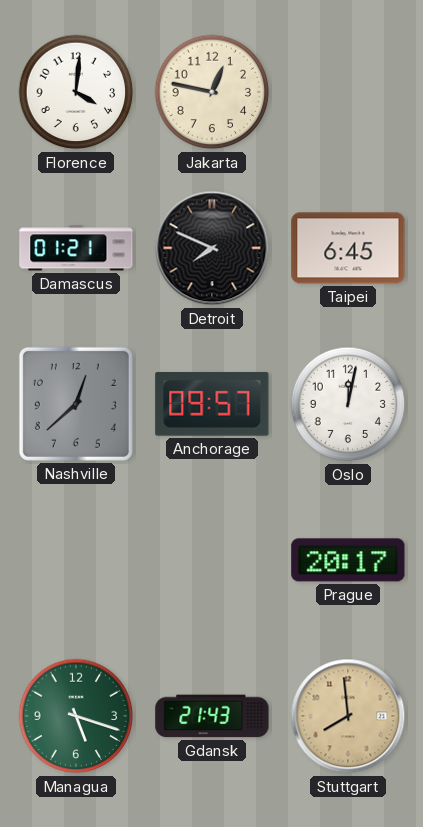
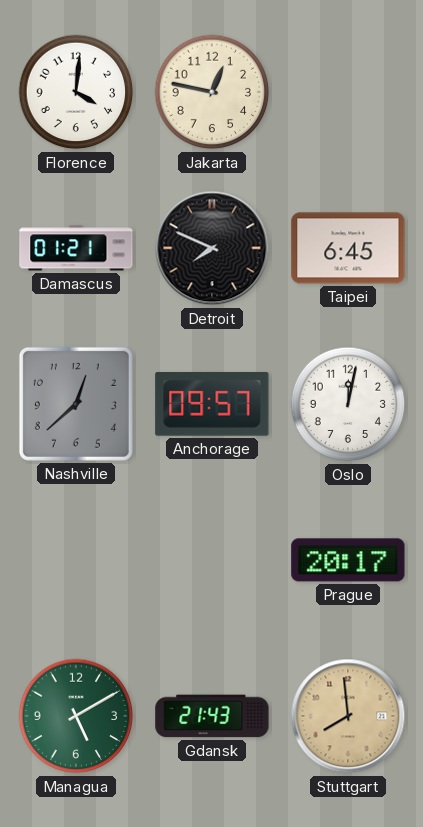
Managua: 5:18 -> 5:10
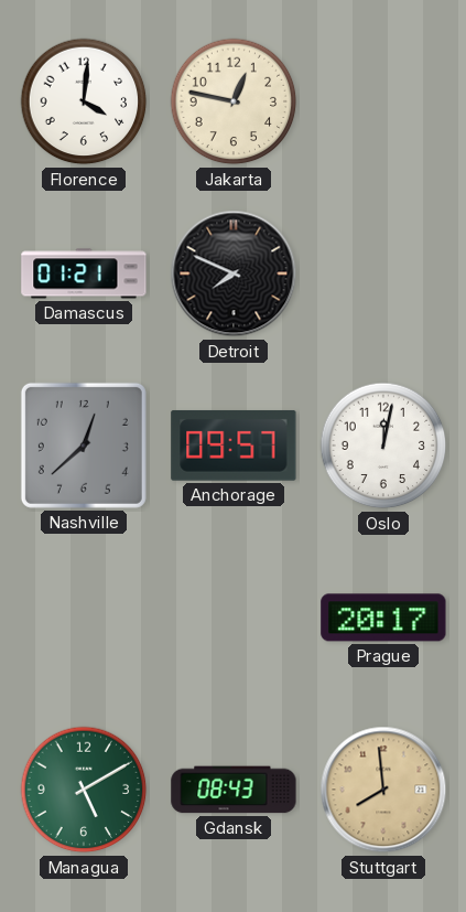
Taipei: 6:45 -> none
Gdansk: 21:43 -> 08:43
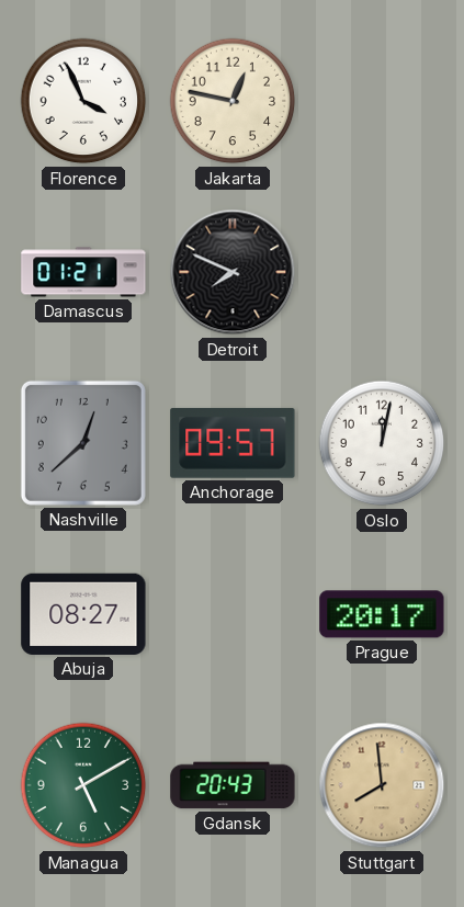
Florence: 4:01 -> 3:56
Abuja: none -> 08:27
Gdansk: 08:43 -> 20:43
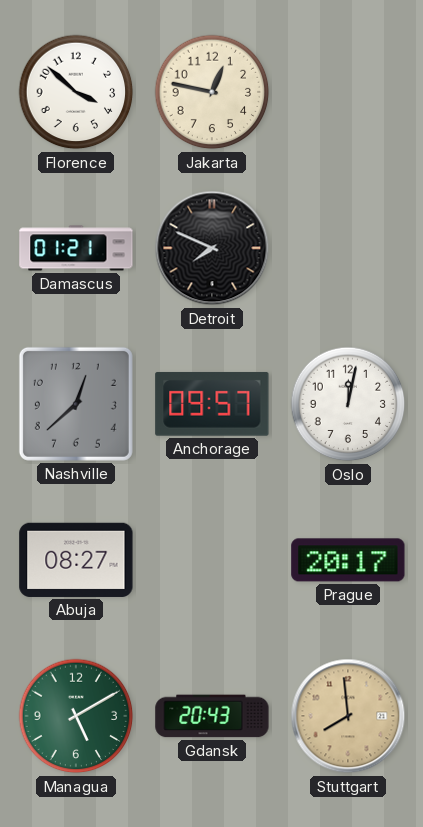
Florence: 3:56 -> 3:52
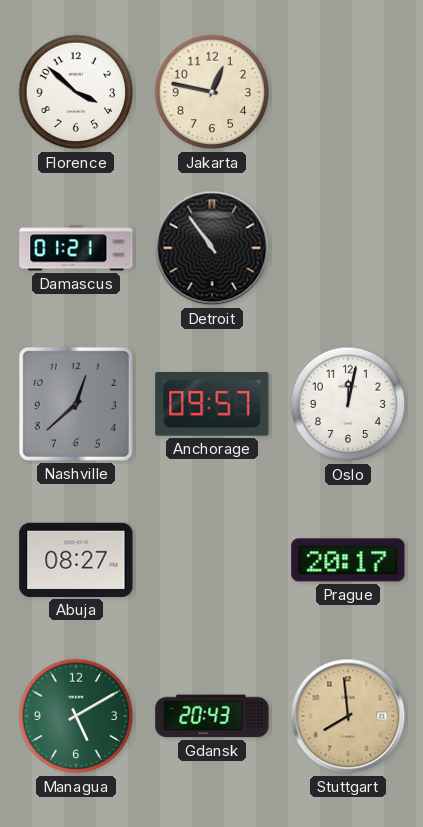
Detroit: 7:49 -> 10:54
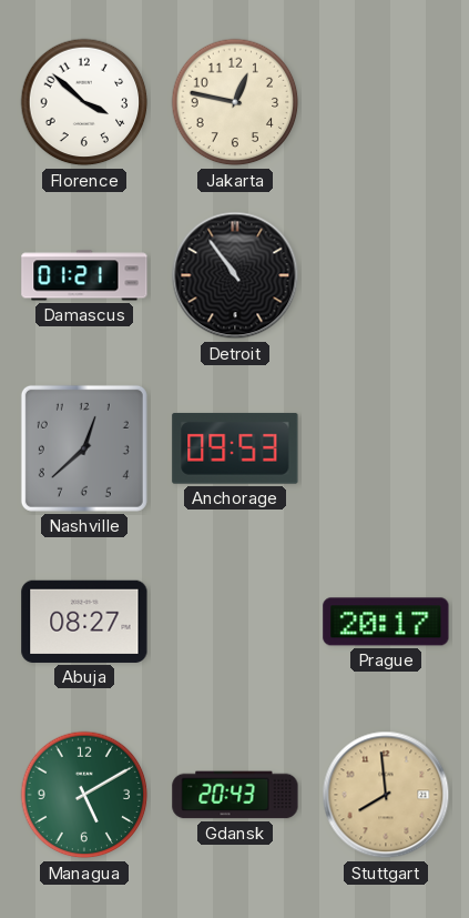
Anchorage: 09:57 -> 09:53
Oslo: 12:02 -> none
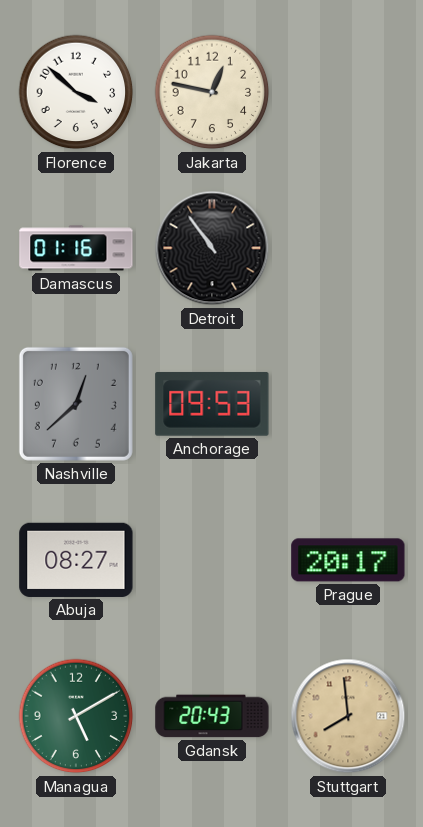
Damascus: 01:21 -> 01:16
